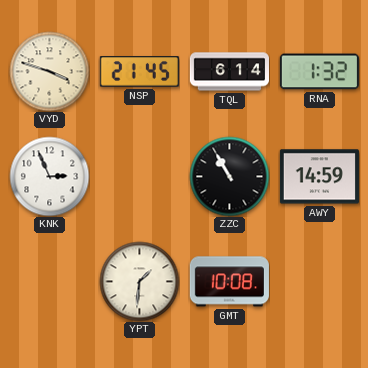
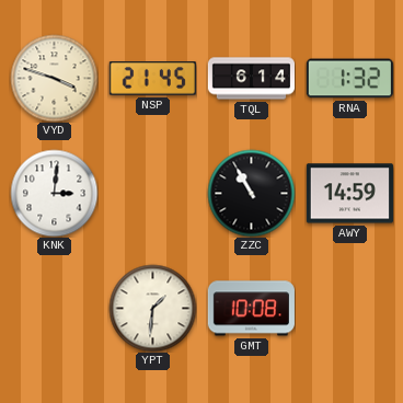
KNK: 2:56 -> 3:01
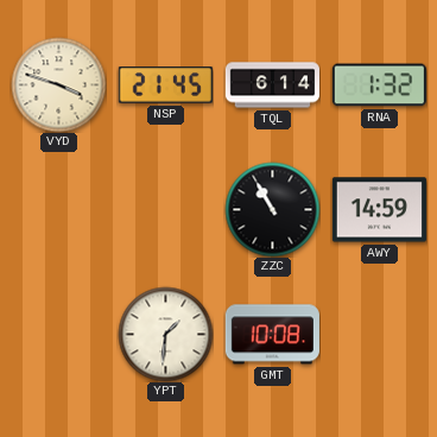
KNK: 3:01 -> none
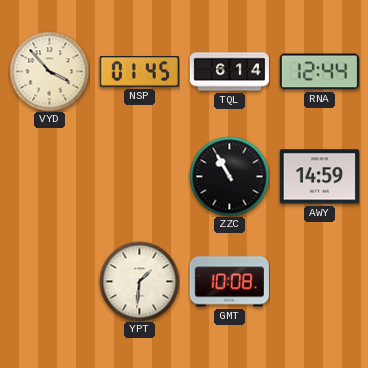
VYD: 3:48 -> 3:53
NSP: 21:45 -> 01:45
RNA: 1:32 -> 12:44
